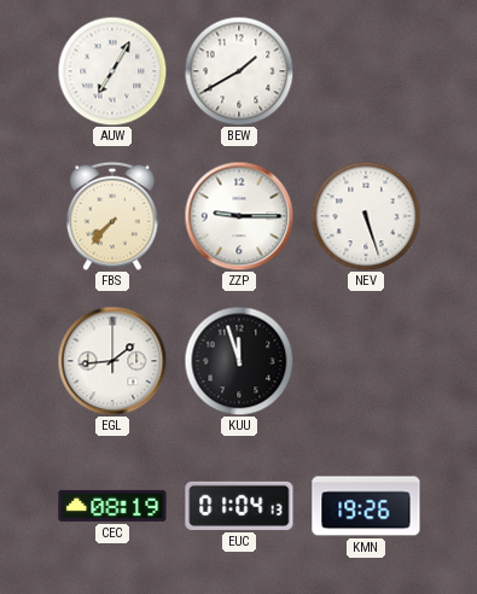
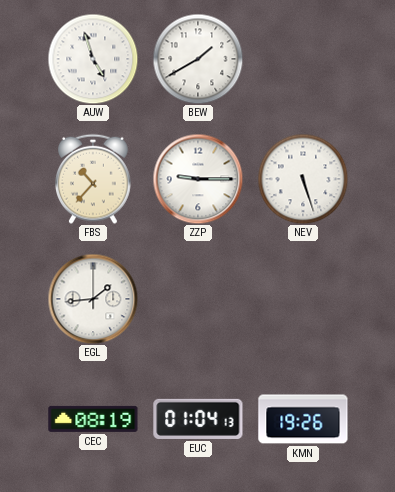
AUW: 7:05 -> 4:57
FBS: 7:37 -> 10:37
KUU: 11:57 -> none
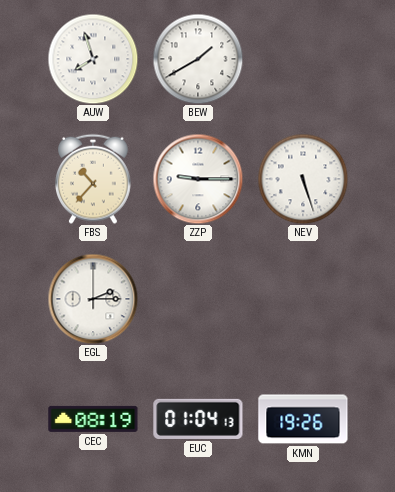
AUW: 4:57 -> 7:57
EGL: 1:44 -> 2:15
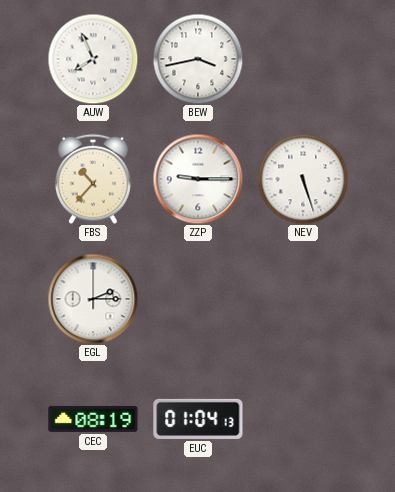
AUW: 7:57 -> 7:56
BEW: 1:40 -> 3:43
KMN: 19:26 -> none
